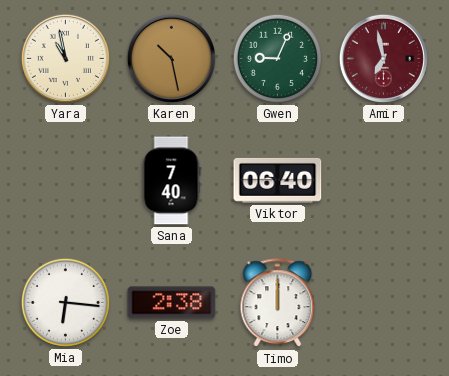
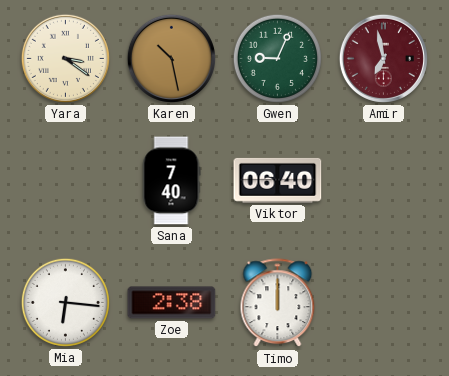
Yara: 10:58 -> 3:21
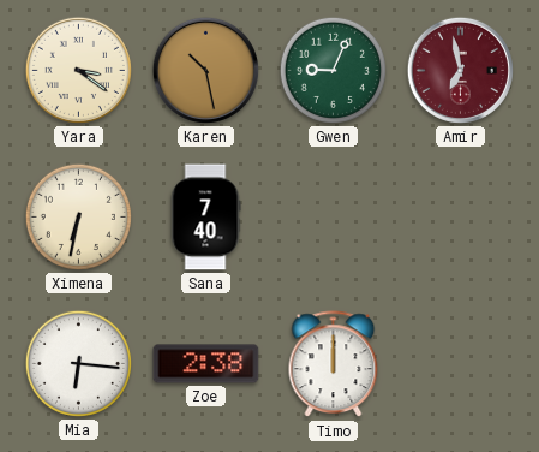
Ximena: none -> 6:32
Viktor: 06:40 -> none
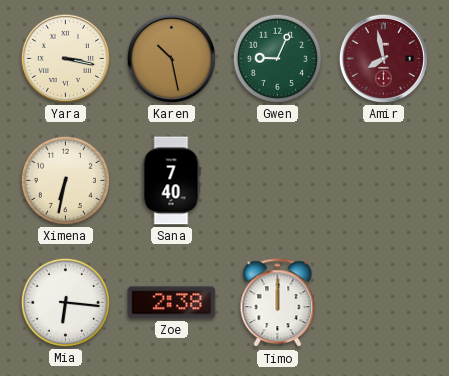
Yara: 3:21 -> 3:17
Amir: 6:58 -> 7:58
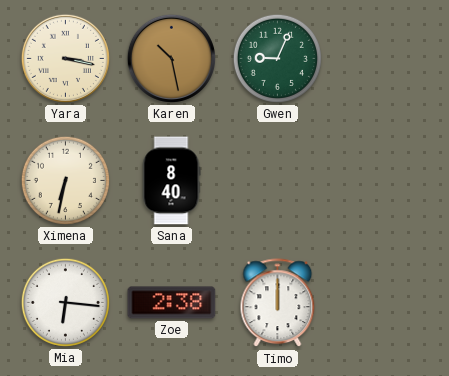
Amir: 7:58 -> none
Sana: 7:40 -> 8:40
